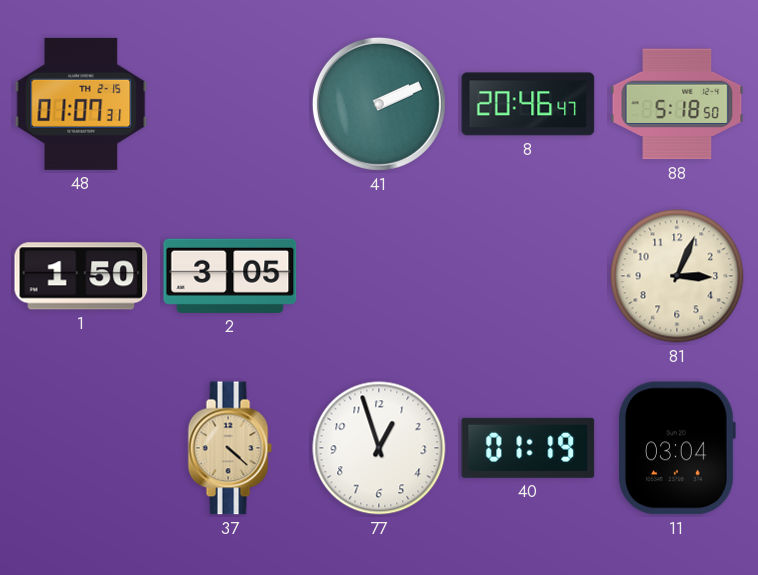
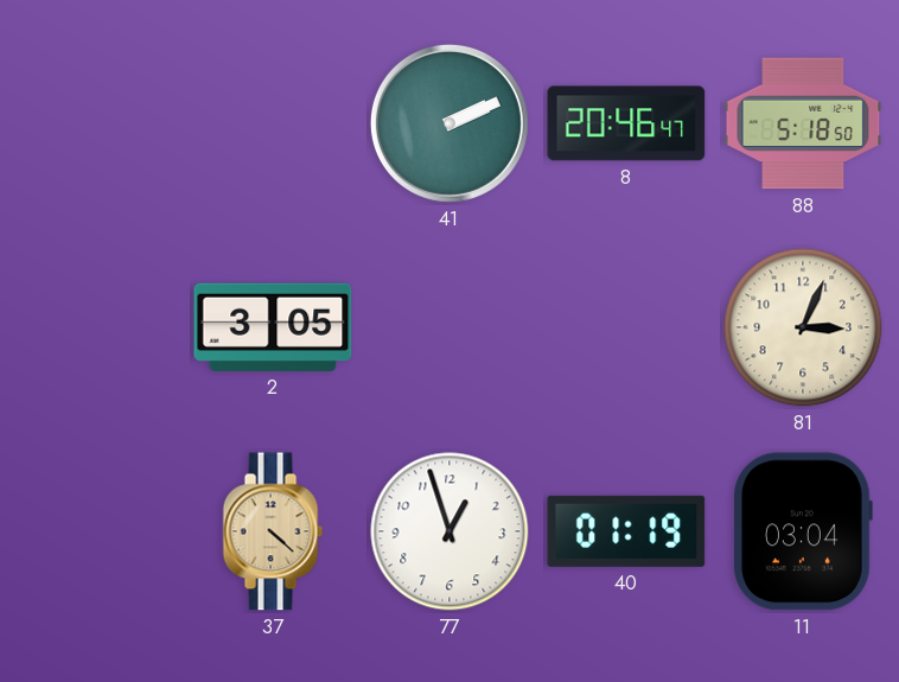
48: 01:07 -> none
1: 1:50 -> none
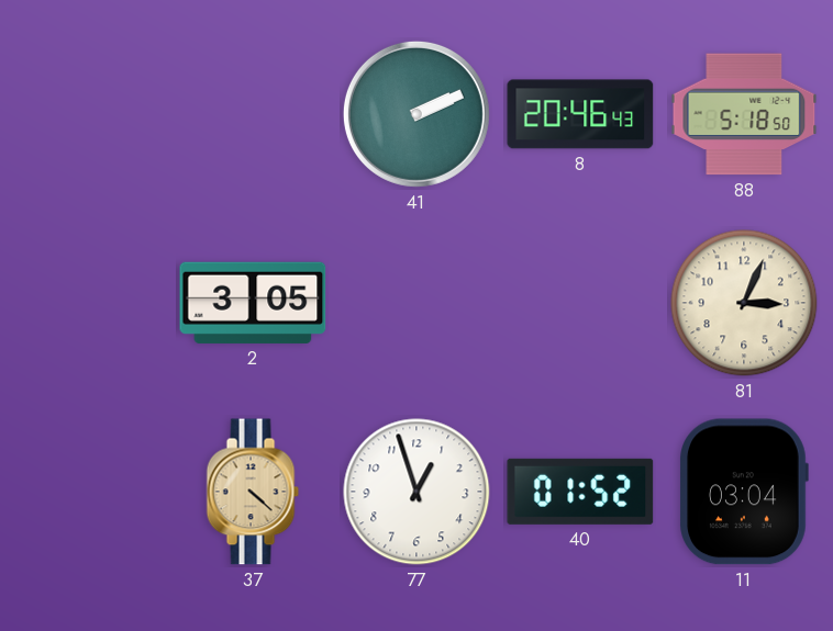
8: 20:46:47 -> 20:46:43
40: 01:19 -> 01:52
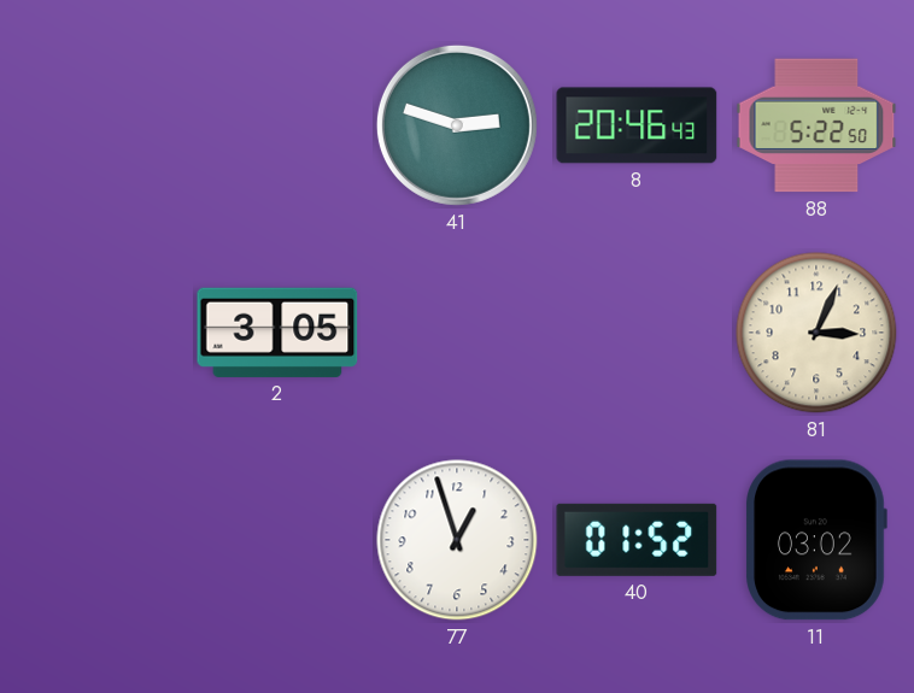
41: 2:11 -> 2:48
88: 5:18 -> 5:22
37: 4:22 -> none
11: 03:04 -> 03:02
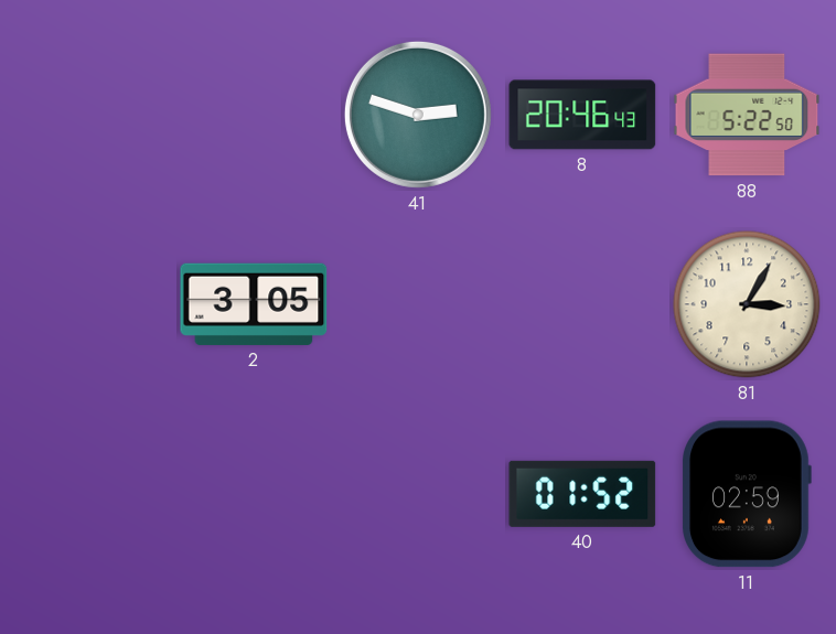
81: 3:04 -> 3:05
77: 12:57 -> none
11: 03:02 -> 02:59
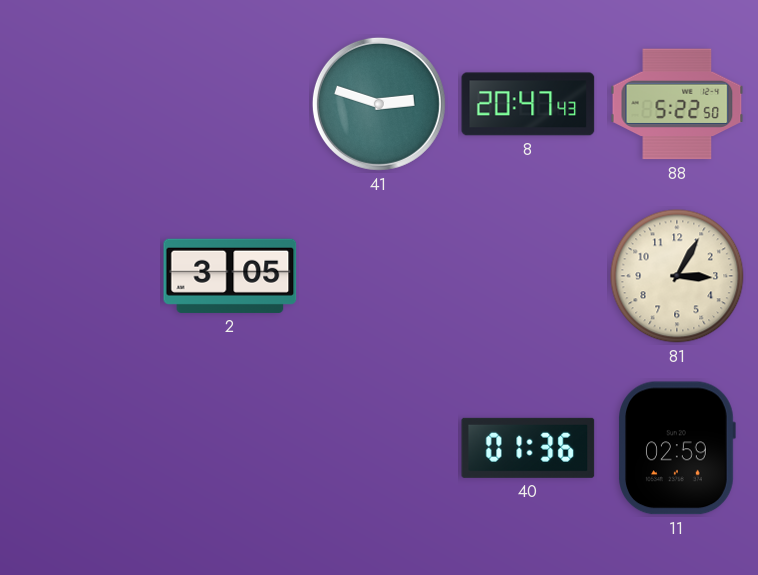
8: 20:46 -> 20:47
40: 01:52 -> 01:36
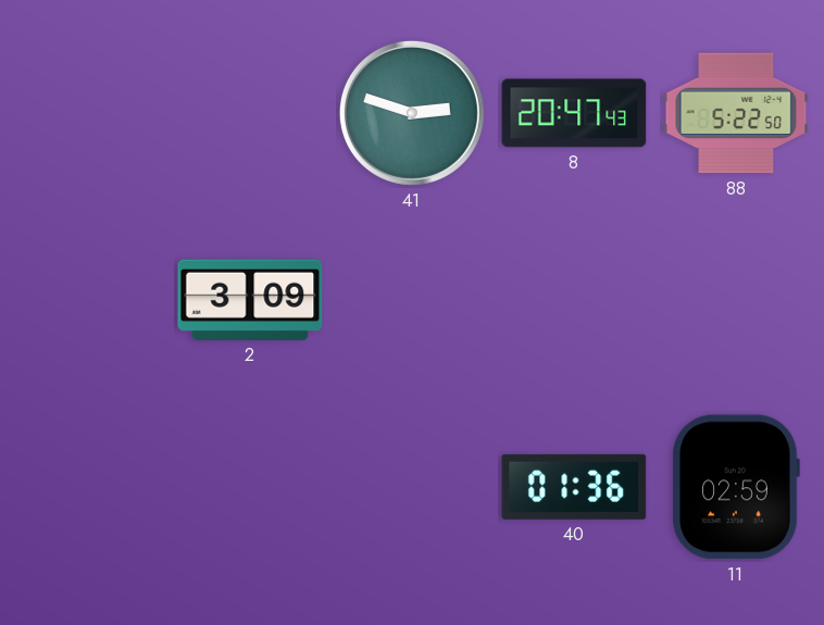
2: 3:05 -> 3:09
81: 3:05 -> none
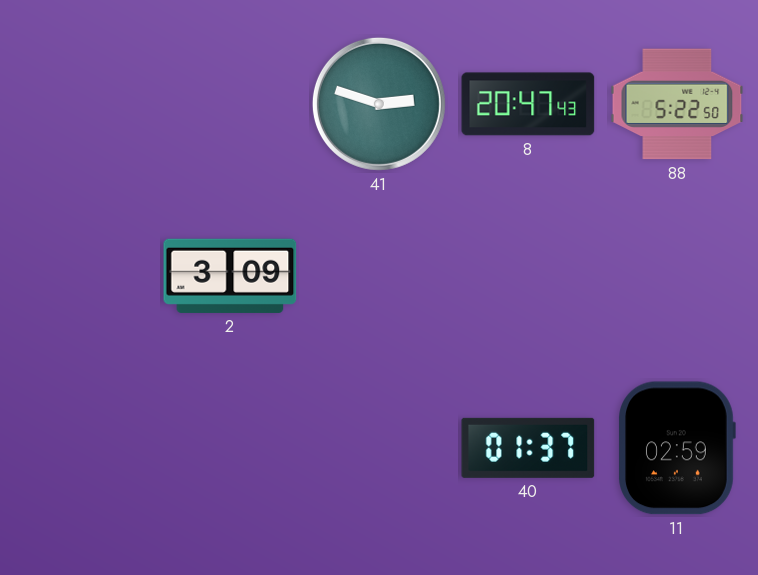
40: 01:36 -> 01:37
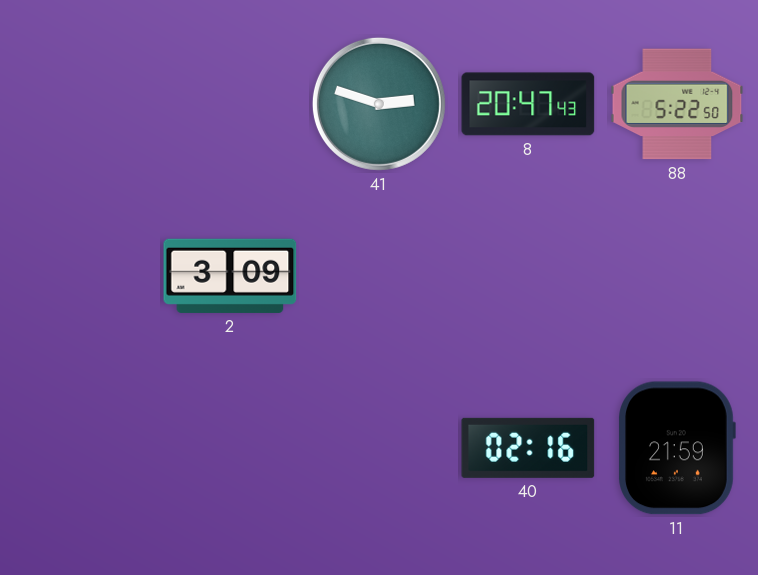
40: 01:37 -> 02:16
11: 02:59 -> 21:59
